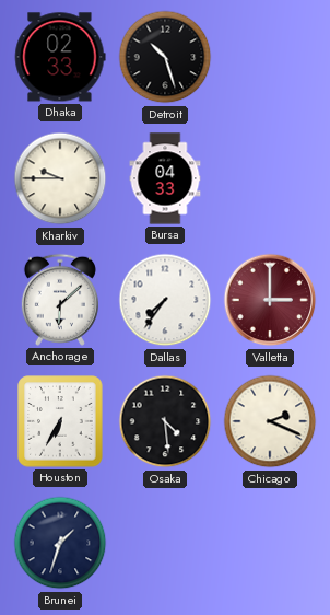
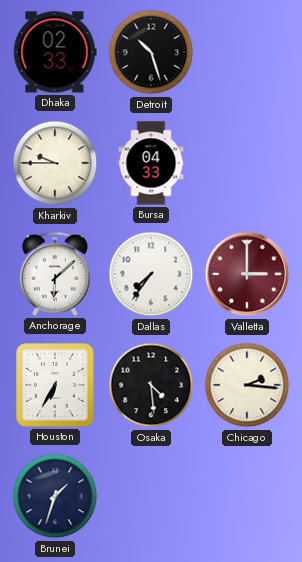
Chicago: 2:19 -> 2:16
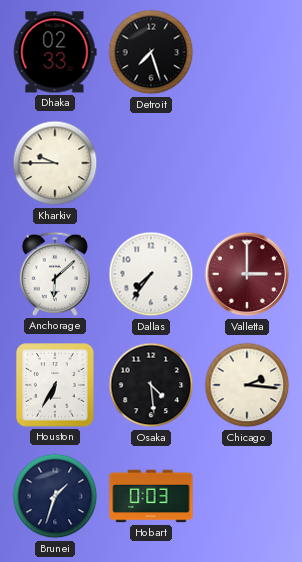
Detroit: 10:27 -> 7:27
Bursa: 04:33 -> none
Hobart: none -> 0:03
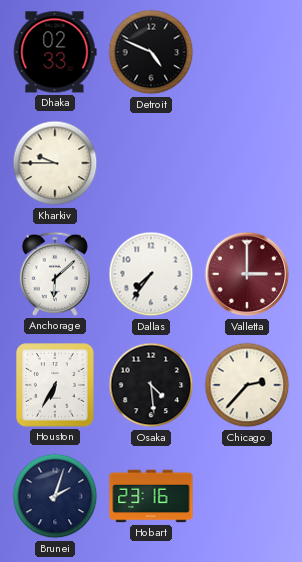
Detroit: 7:27 -> 4:49
Chicago: 2:16 -> 2:37
Brunei: 1:33 -> 2:03
Hobart: 0:03 -> 23:16
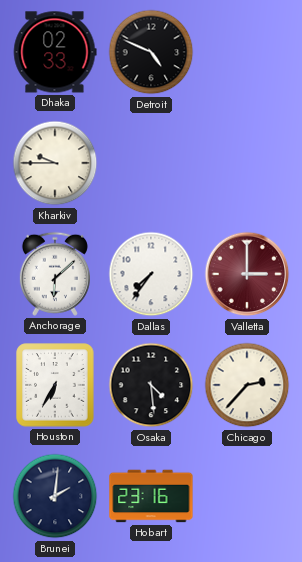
Brunei: 2:03 -> 2:01
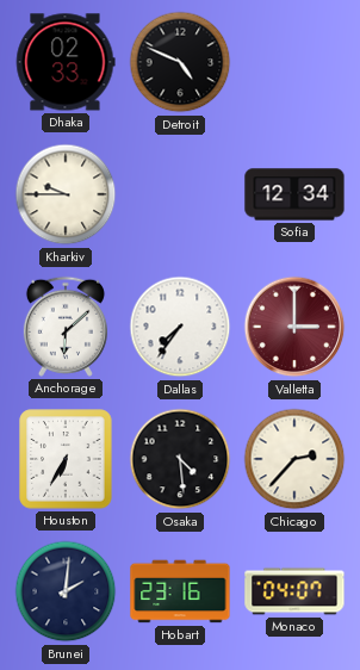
Sofia: none -> 12:34
Monaco: none -> 04:07
